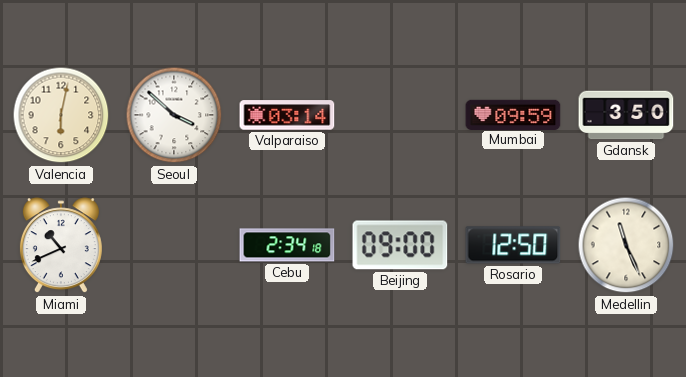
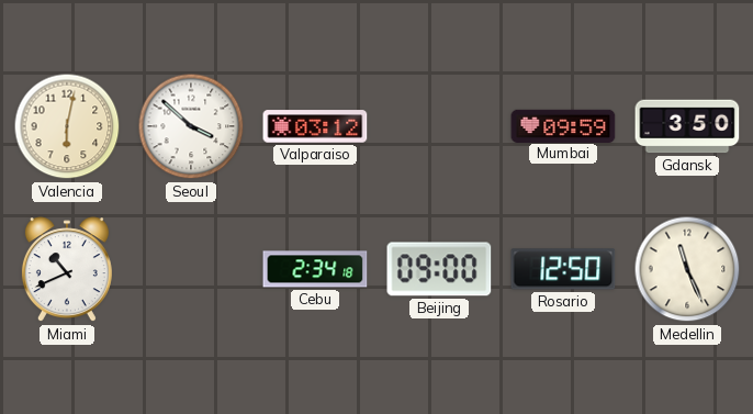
Valparaiso: 03:14 -> 03:12
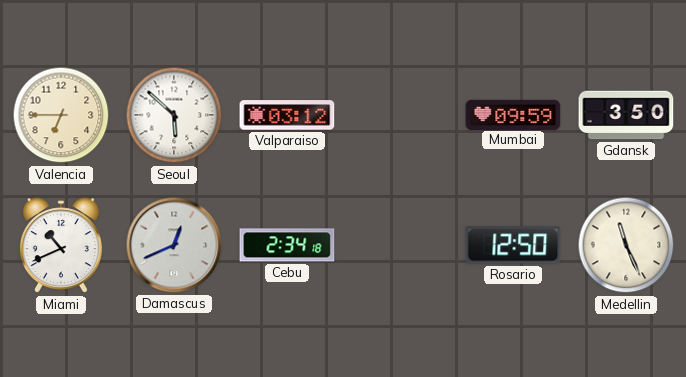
Valencia: 6:02 -> 6:45
Seoul: 3:52 -> 5:52
Damascus: none -> 12:41
Beijing: 09:00 -> none
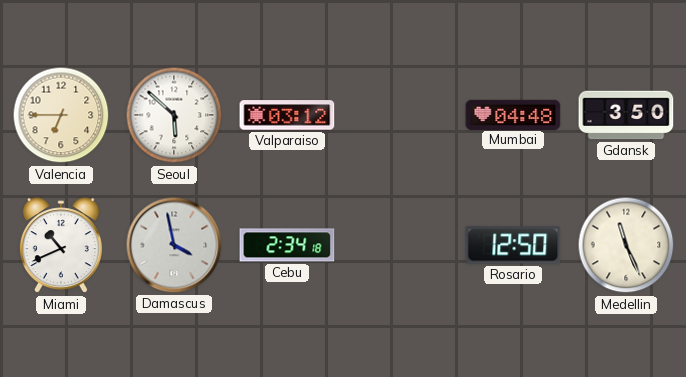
Mumbai: 09:59 -> 04:48
Damascus: 12:41 -> 3:58
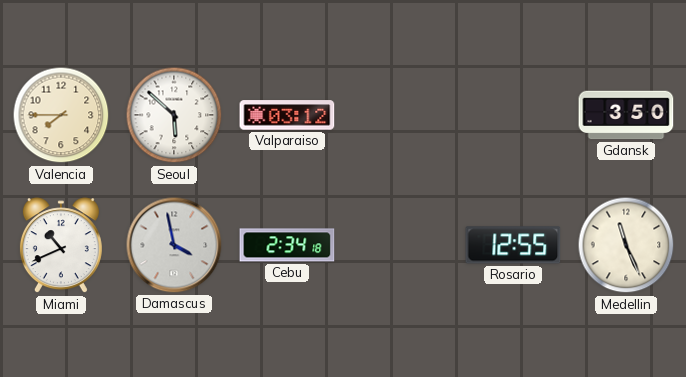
Valencia: 6:45 -> 7:45
Mumbai: 04:48 -> none
Rosario: 12:50 -> 12:55
